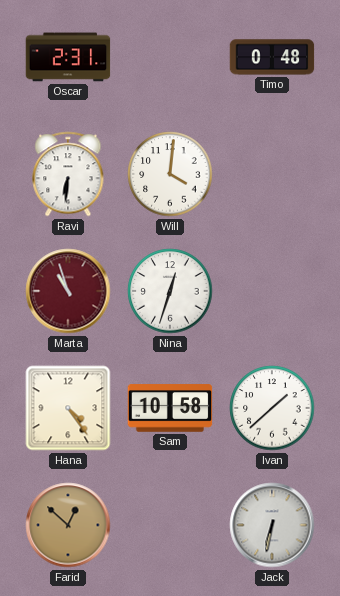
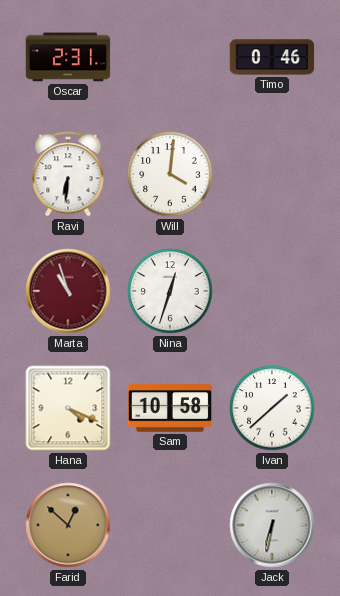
Timo: 0:48 -> 0:46
Hana: 4:24 -> 4:19
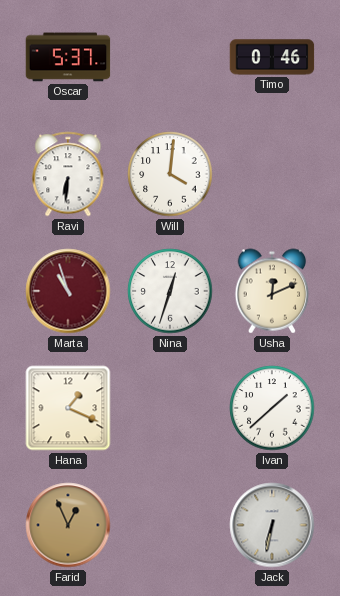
Oscar: 2:31 -> 5:37
Usha: none -> 12:11
Hana: 4:19 -> 1:19
Sam: 10:58 -> none
Farid: 12:52 -> 12:56
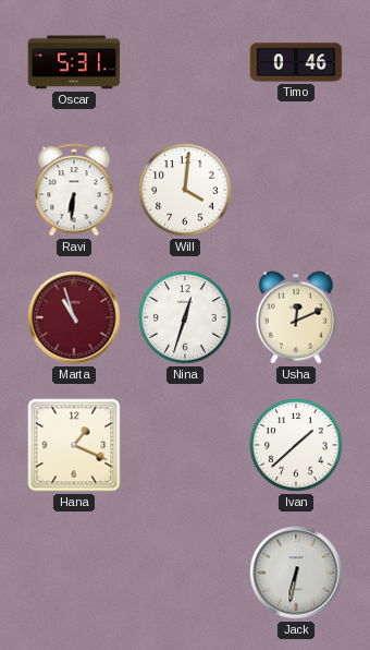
Oscar: 5:37 -> 5:31
Farid: 12:56 -> none
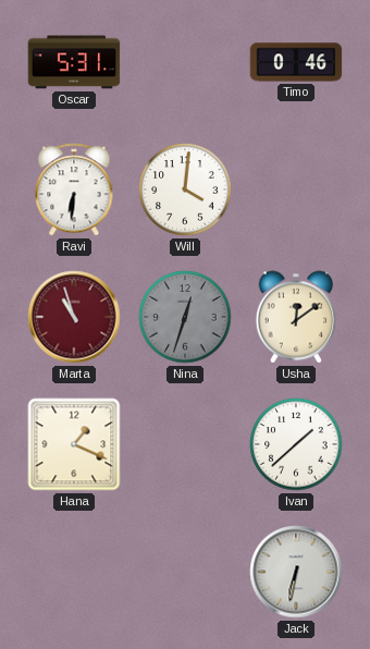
Nina dial: white -> grey
Usha: 12:11 -> 12:09
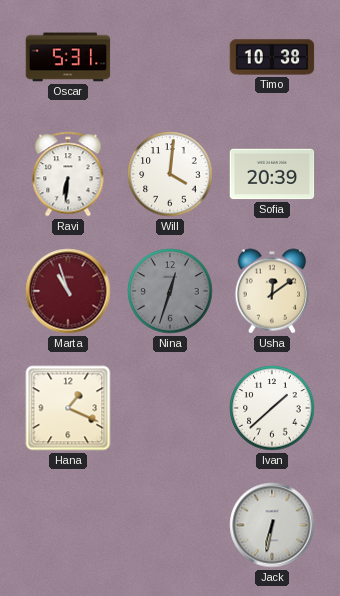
Timo: 0:46 -> 10:38
Sofia: none -> 20:39
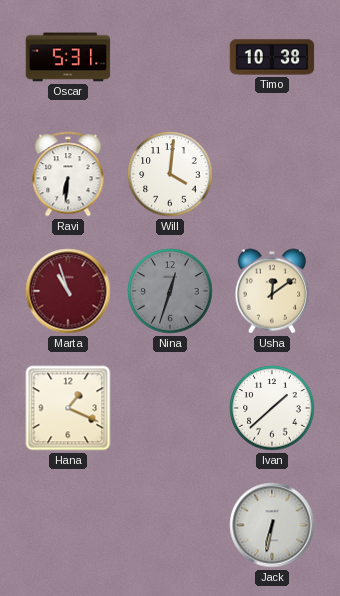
Sofia: 20:39 -> none
